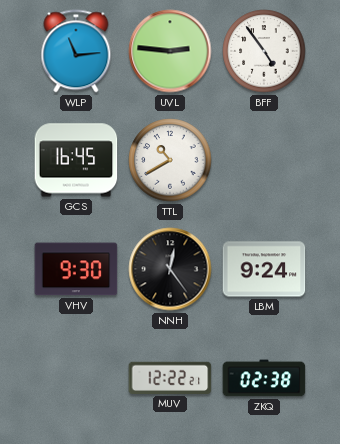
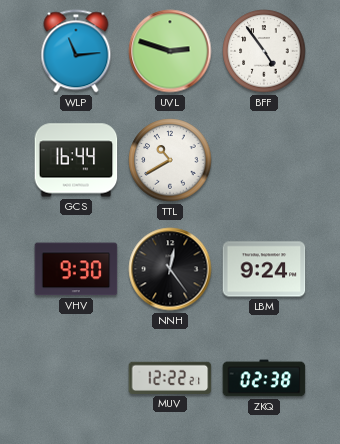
UVL: 2:46 -> 2:48
GCS: 16:45 -> 16:44
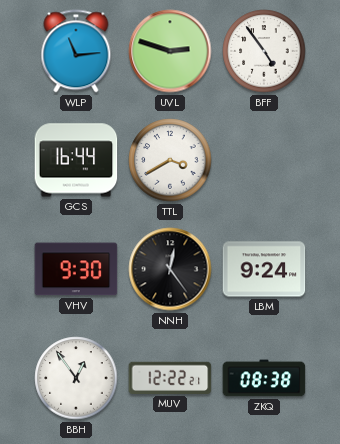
TTL: 10:40 -> 3:40
BBH: none -> 12:54
ZKQ: 02:38 -> 08:38
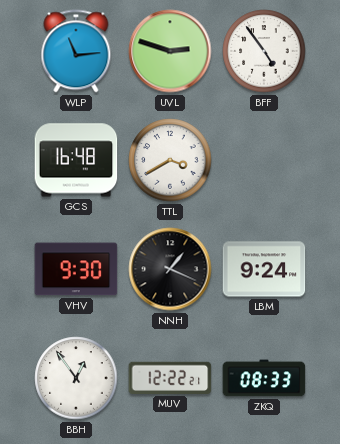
GCS: 16:44 -> 16:48
NNH: 12:24 -> 1:19
ZKQ: 08:38 -> 08:33
